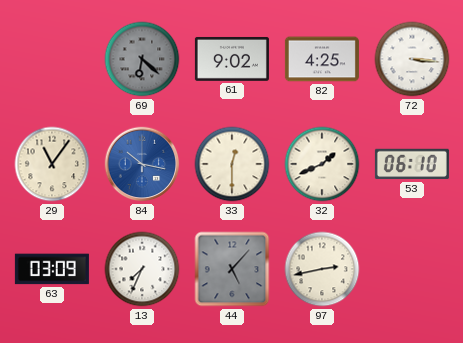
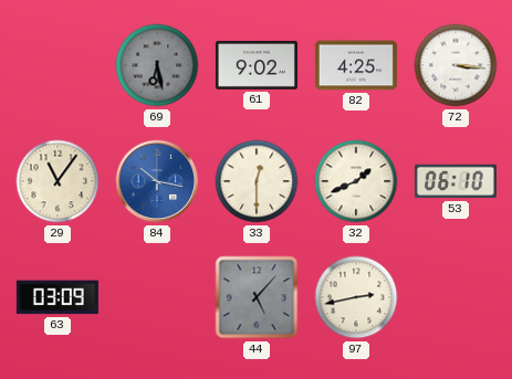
69: 6:22 -> 6:28
13: 7:34 -> none
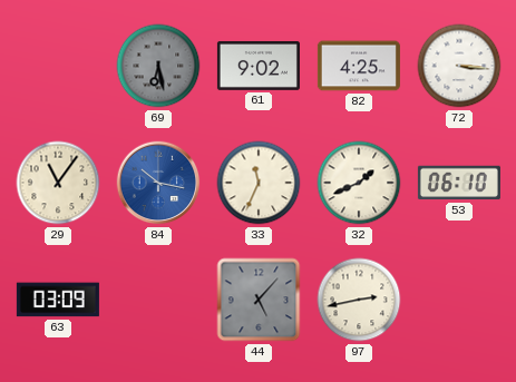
33: 12:30 -> 11:34
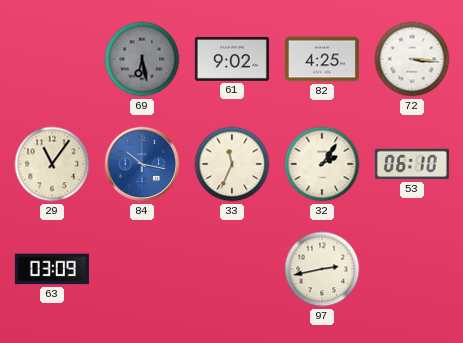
32: 1:41 -> 2:06
44: 5:07 -> none
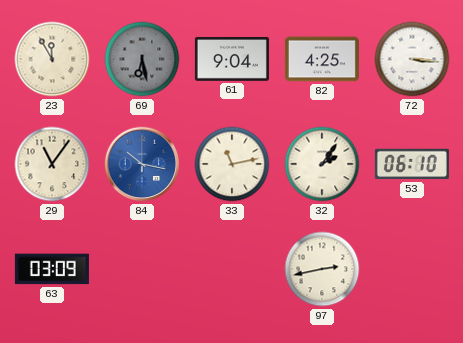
23: none -> 11:55
61: 9:02 -> 9:04
33: 11:34 -> 11:13
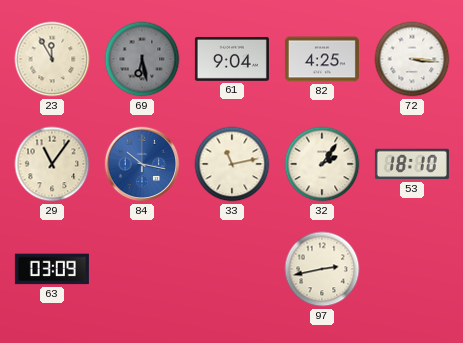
53: 06:10 -> 18:10
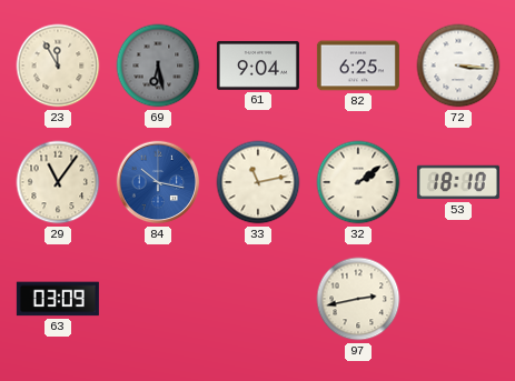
82: 4:25 -> 6:25
32: 2:06 -> 2:09
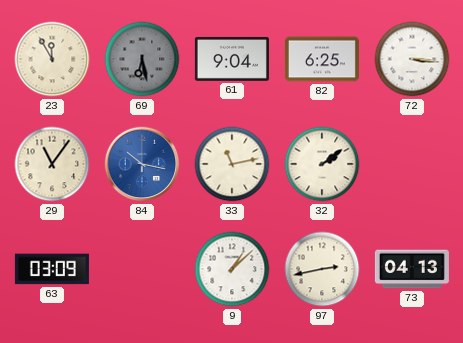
53: 18:10 -> none
9: none -> 1:08
73: none -> 04:13
